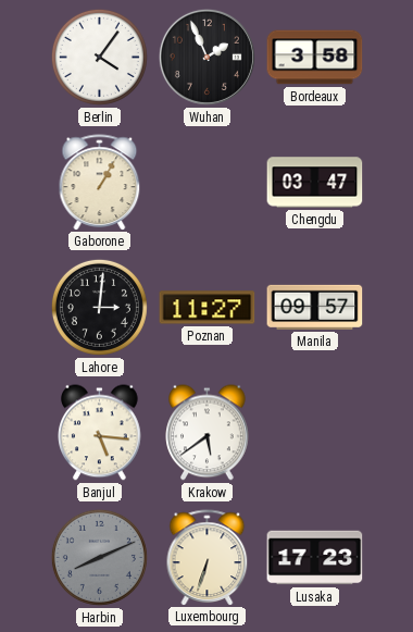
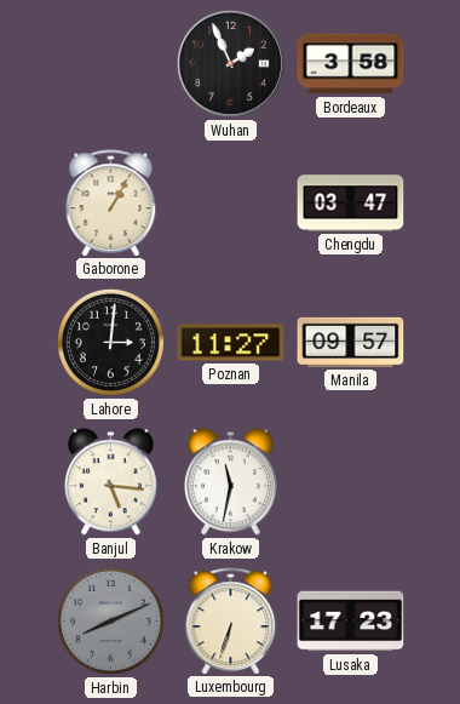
Berlin: 4:06 -> none
Krakow: 5:39 -> 11:32
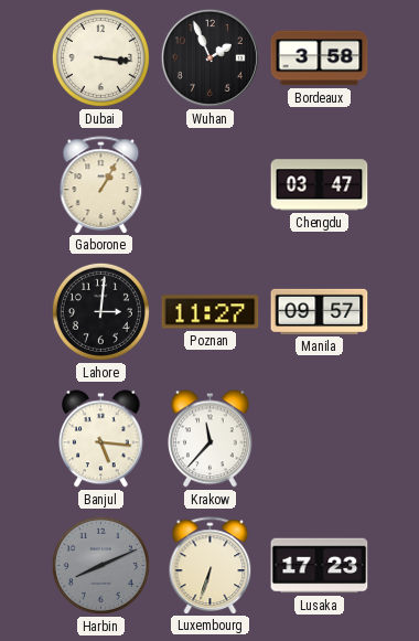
Dubai: none -> 3:16
Krakow: 11:32 -> 11:37
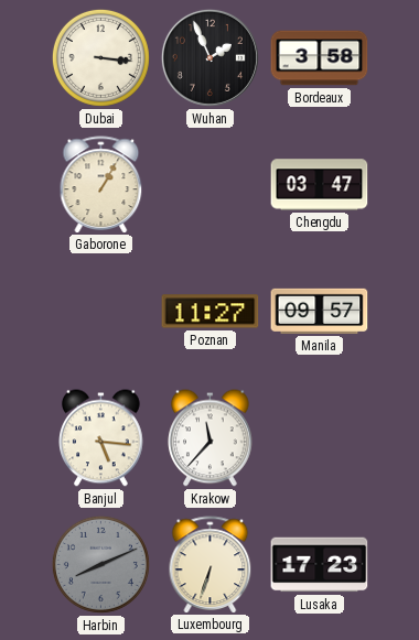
Lahore: 3:01 -> none
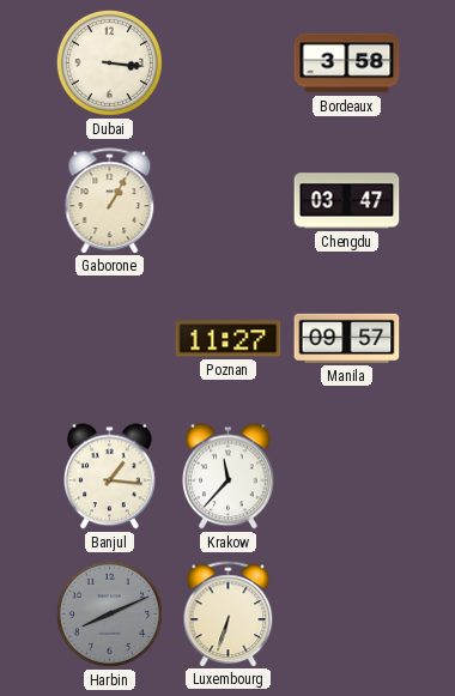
Wuhan: 1:56 -> none
Banjul: 5:16 -> 1:16
Lusaka: 17:23 -> none
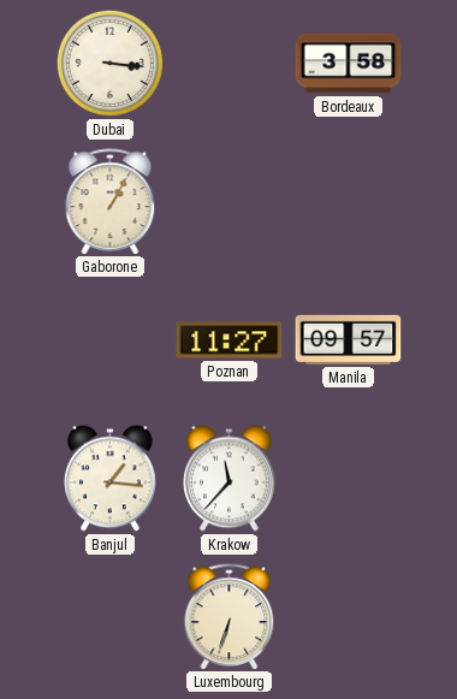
Chengdu: 03:47 -> none
Harbin: 8:11 -> none
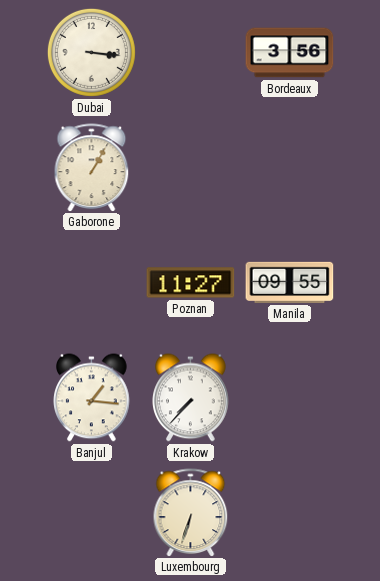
Bordeaux: 3:58 -> 3:56
Manila: 09:57 -> 09:55
Krakow: 11:37 -> 7:37
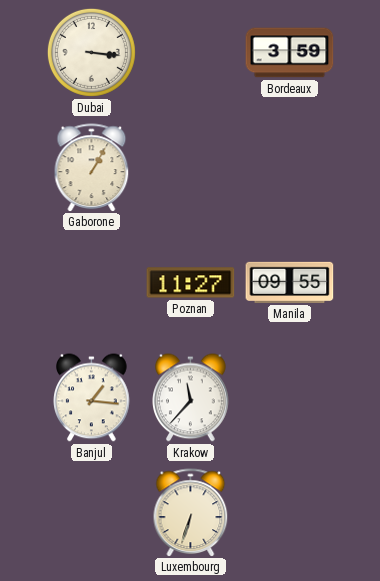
Bordeaux: 3:56 -> 3:59
Krakow: 7:37 -> 11:37
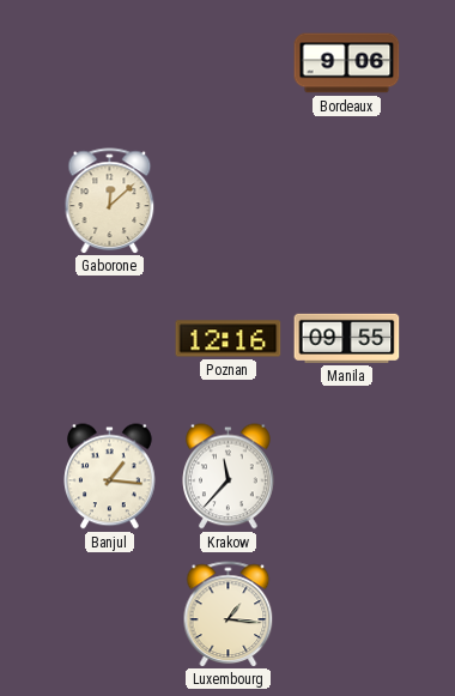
Dubai: 3:16 -> none
Bordeaux: 3:59 -> 9:06
Gaborone: 1:05 -> 12:08
Poznan: 11:27 -> 12:16
Luxembourg: 6:33 -> 1:16
